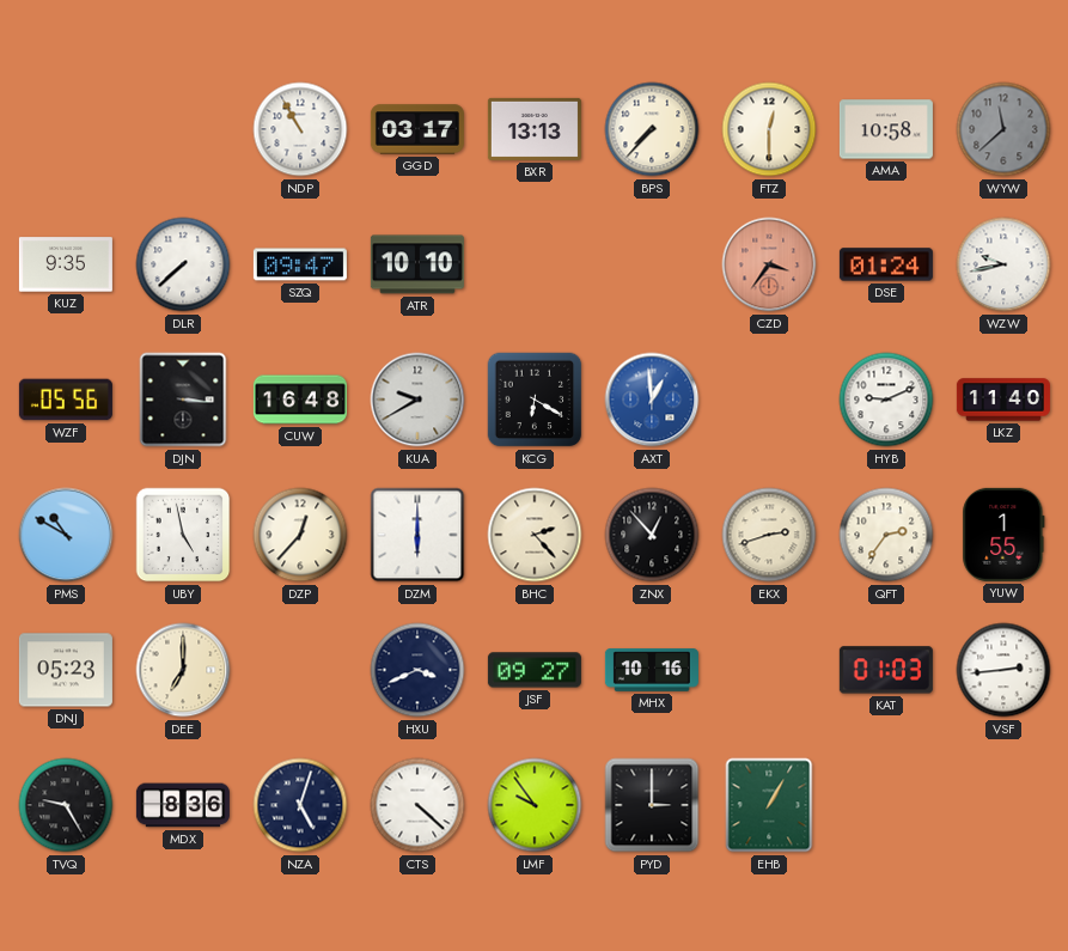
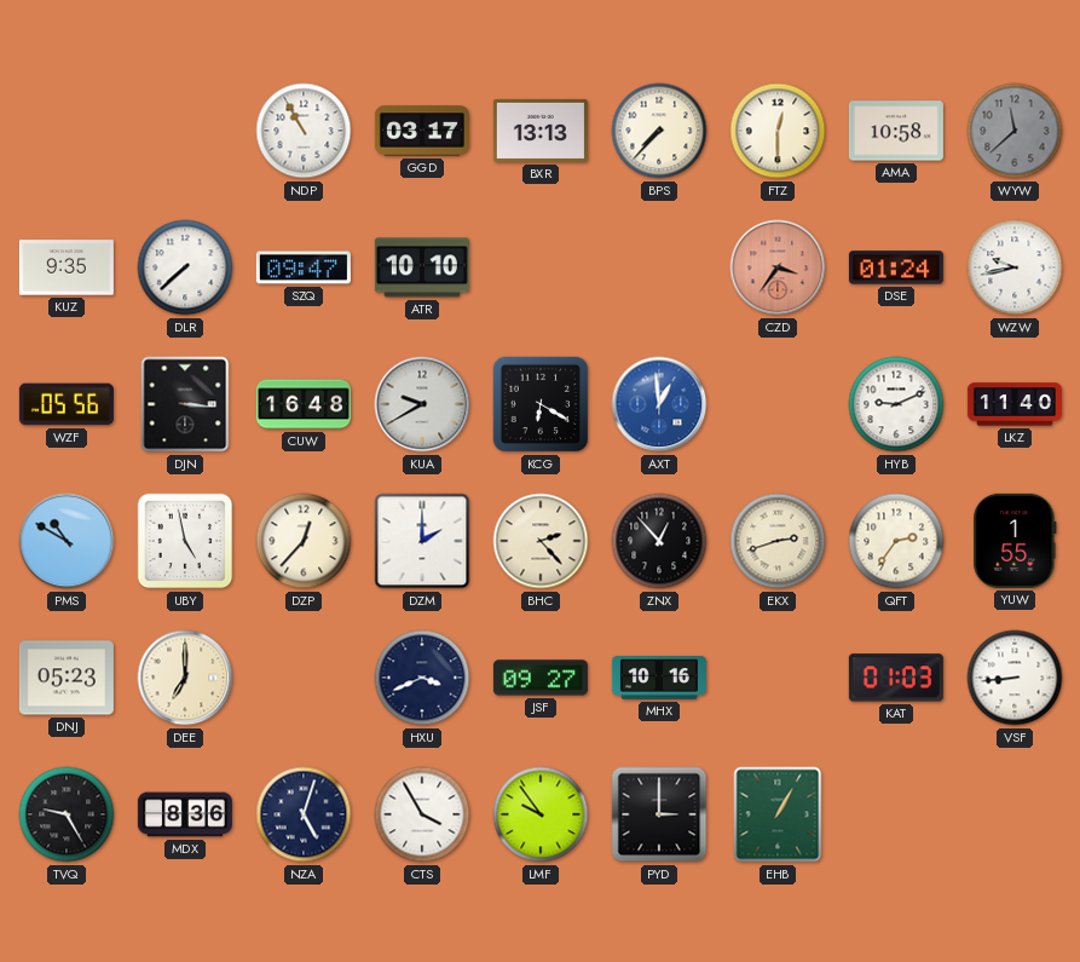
DZM: 6:00 -> 2:00
VSF: 2:44 -> 8:44
CTS: 4:22 -> 3:55
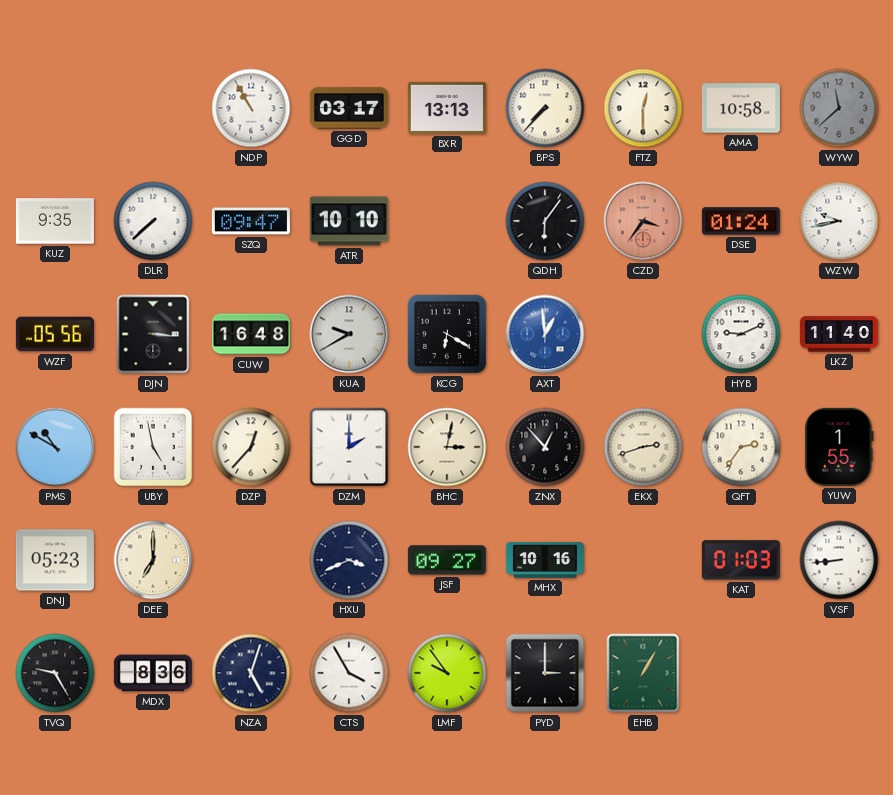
QDH: none -> 6:06
BHC: 2:23 -> 3:02
